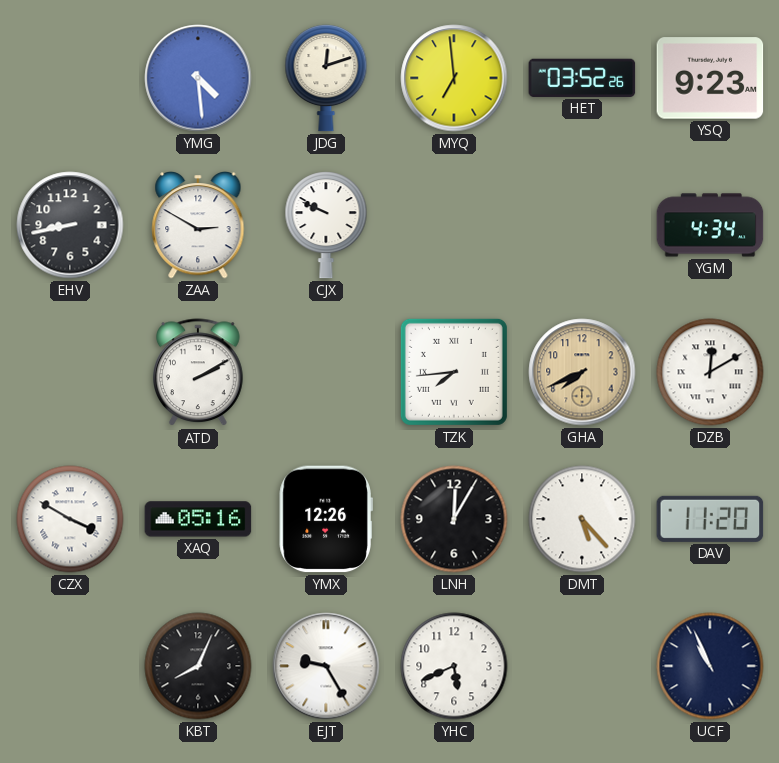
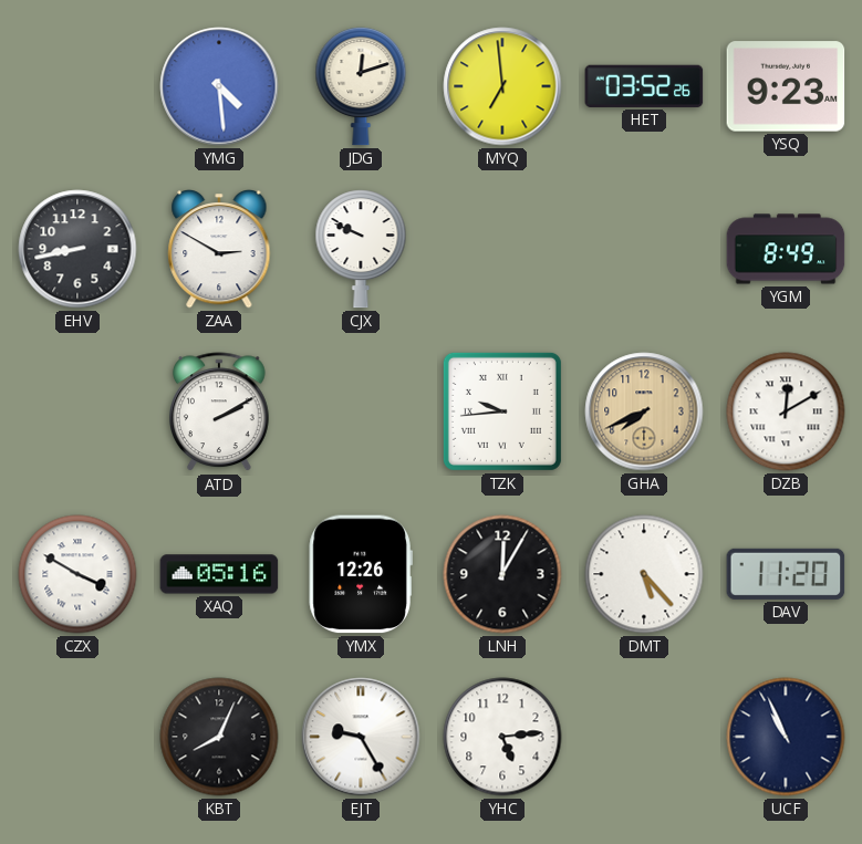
YGM: 4:34 -> 8:49
TZK: 7:44 -> 9:44
YHC: 5:41 -> 5:14
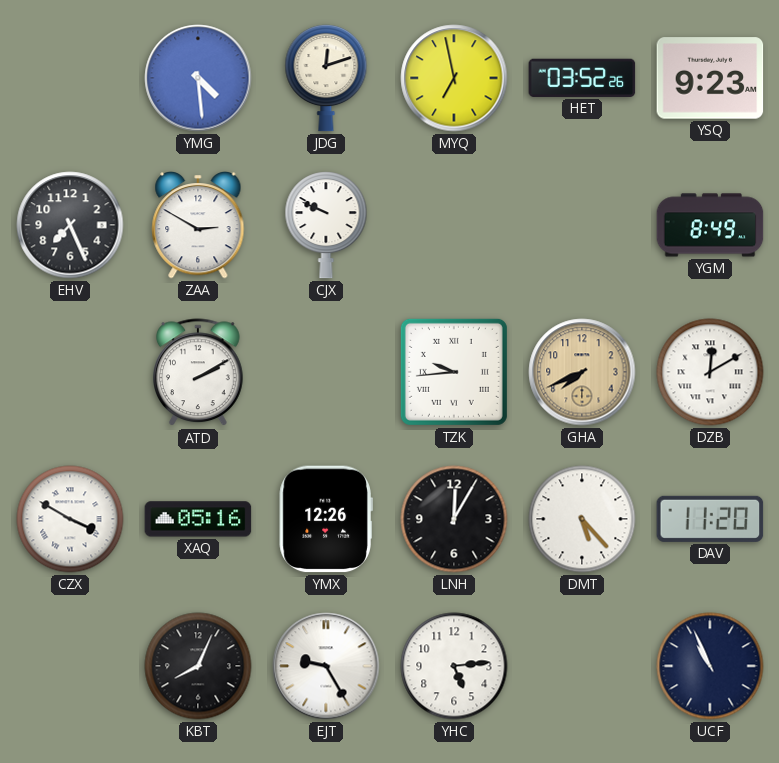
MYQ: 6:59 -> 6:58
EHV: 8:43 -> 7:26
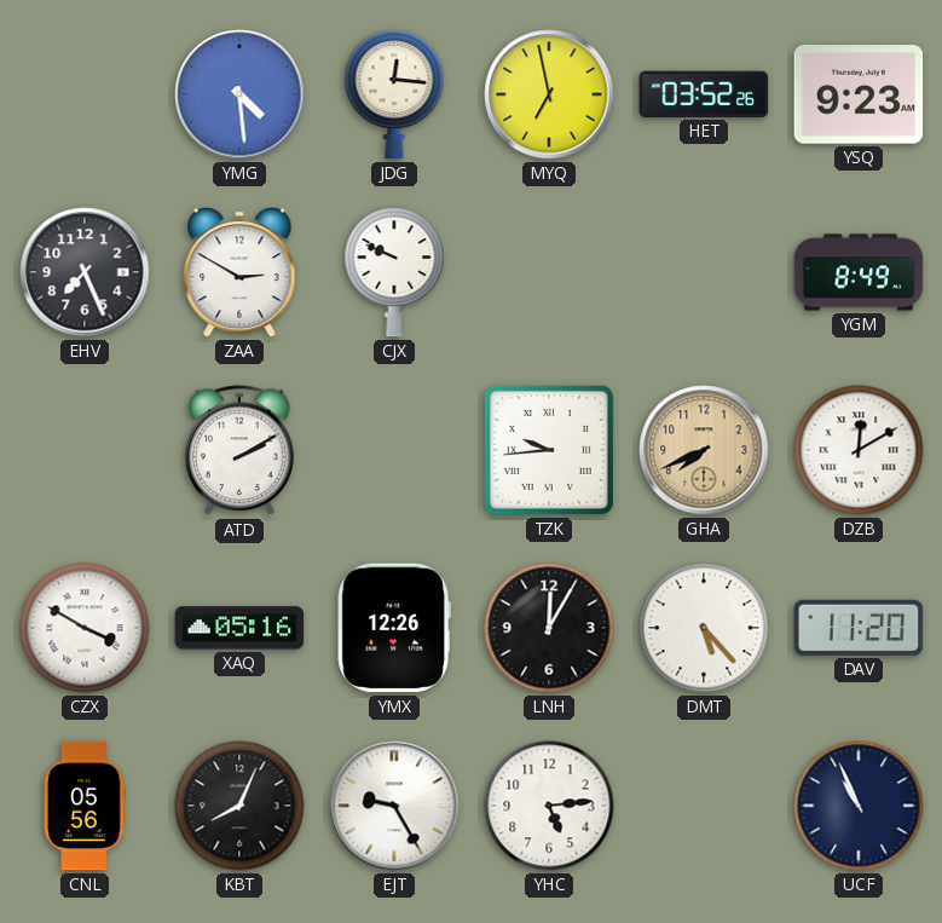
JDG: 12:12 -> 12:16
CNL: none -> 05:56
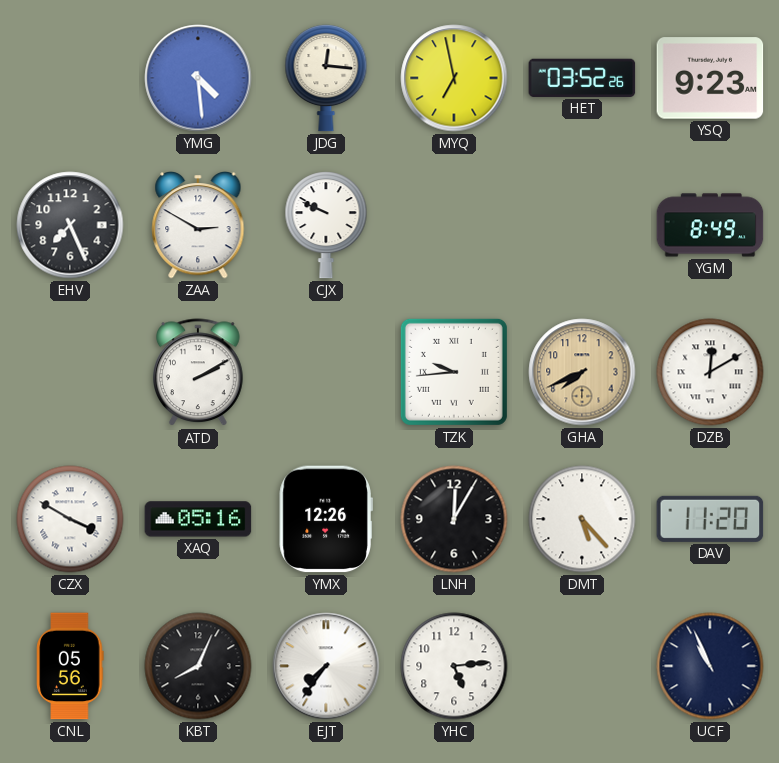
EJT: 9:25 -> 7:36
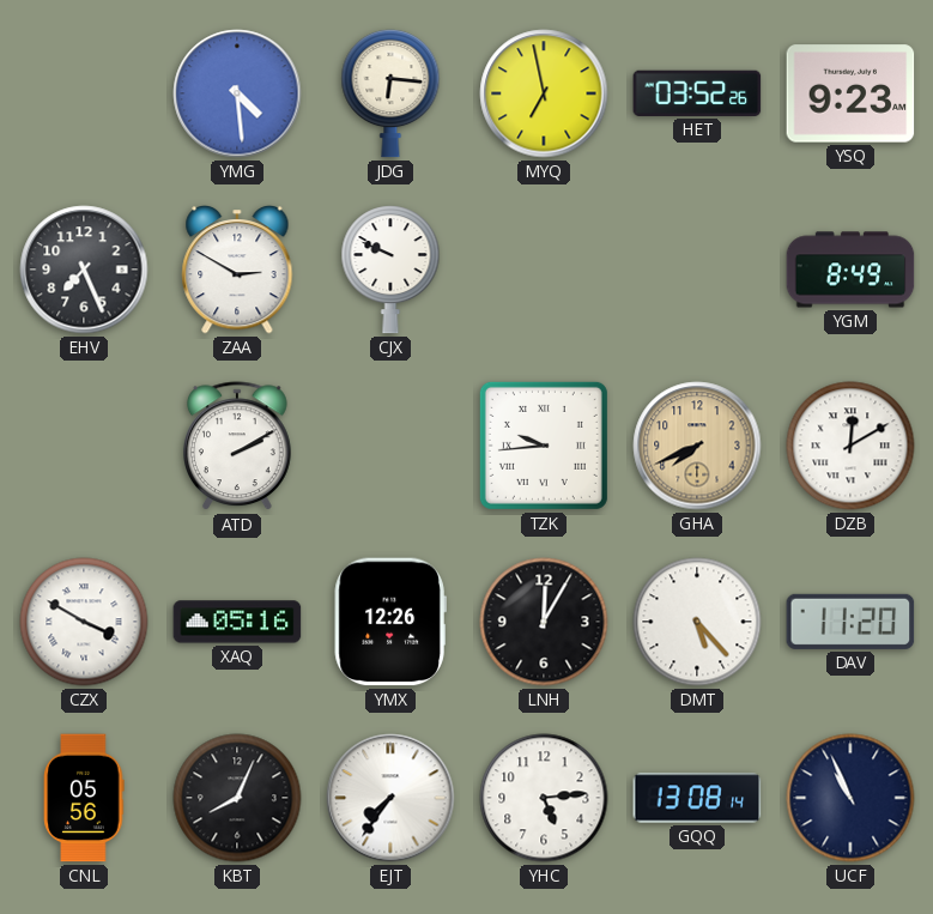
JDG: 12:16 -> 6:16
GQQ: none -> 13:08
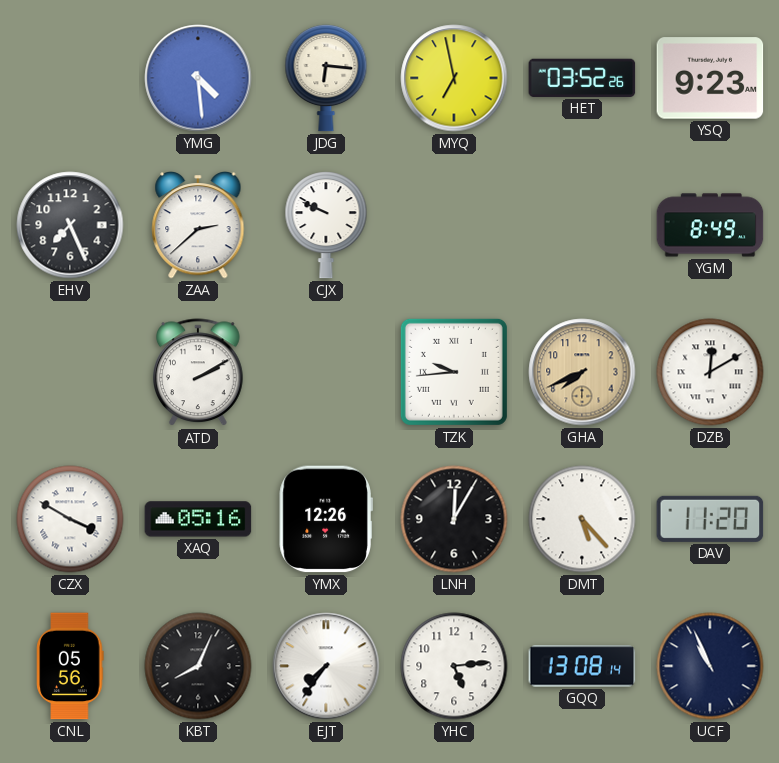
ZAA: 2:50 -> 2:38
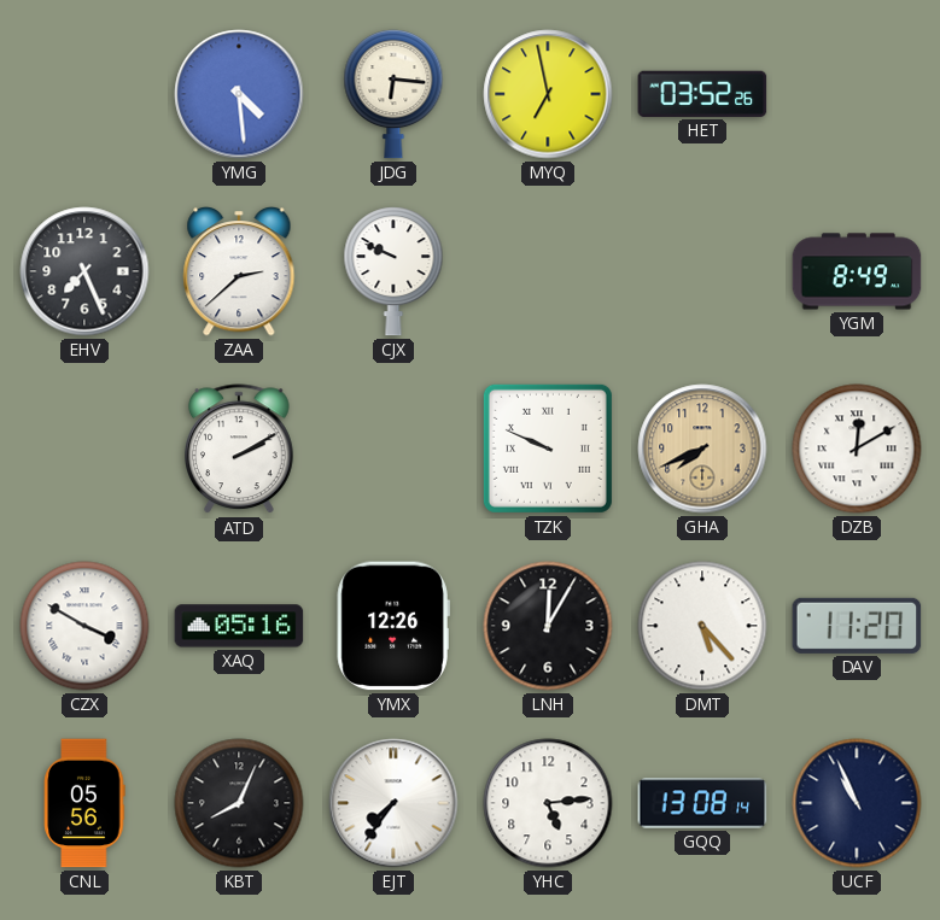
YSQ: 9:23 -> none
TZK: 9:44 -> 9:49
